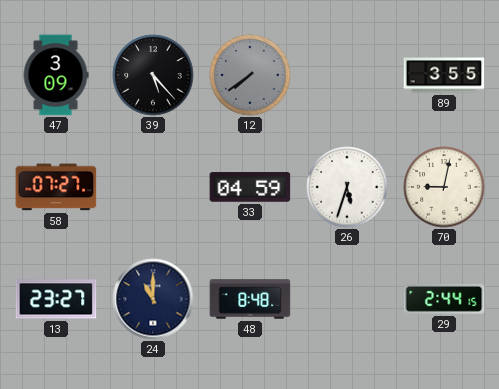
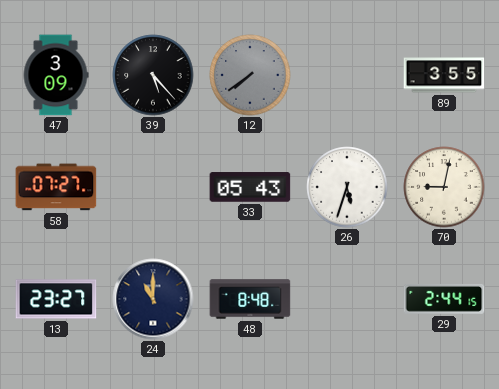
33: 04:59 -> 05:43
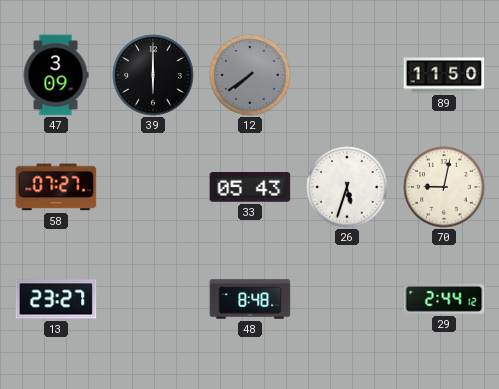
39: 5:23 -> 6:00
89: 3:55 -> 11:50
24: 11:00 -> none
29: 2:44:15 -> 2:44:12
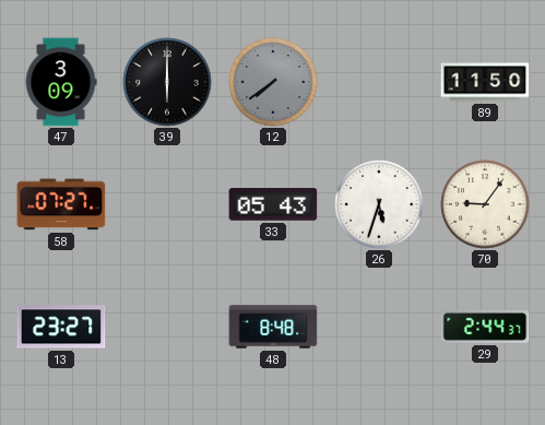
70: 9:02 -> 9:06
29: 2:44:12 -> 2:44:37
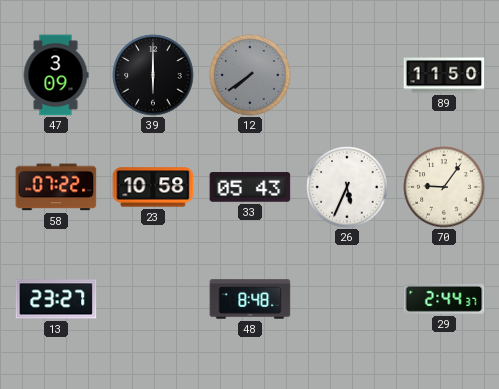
58: 07:27 -> 07:22
23: none -> 10:58
26: 5:33 -> 5:34
